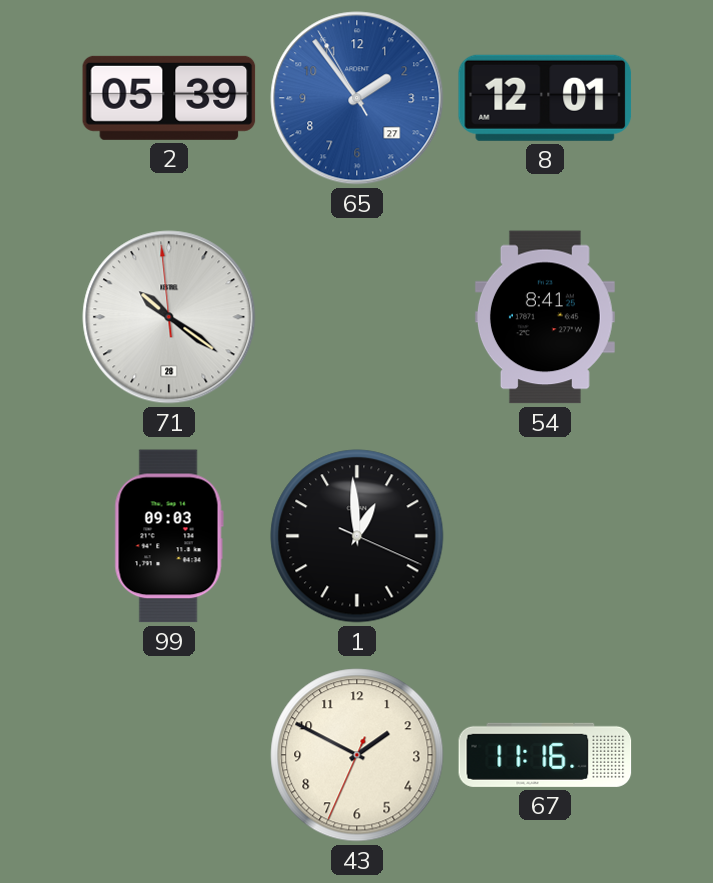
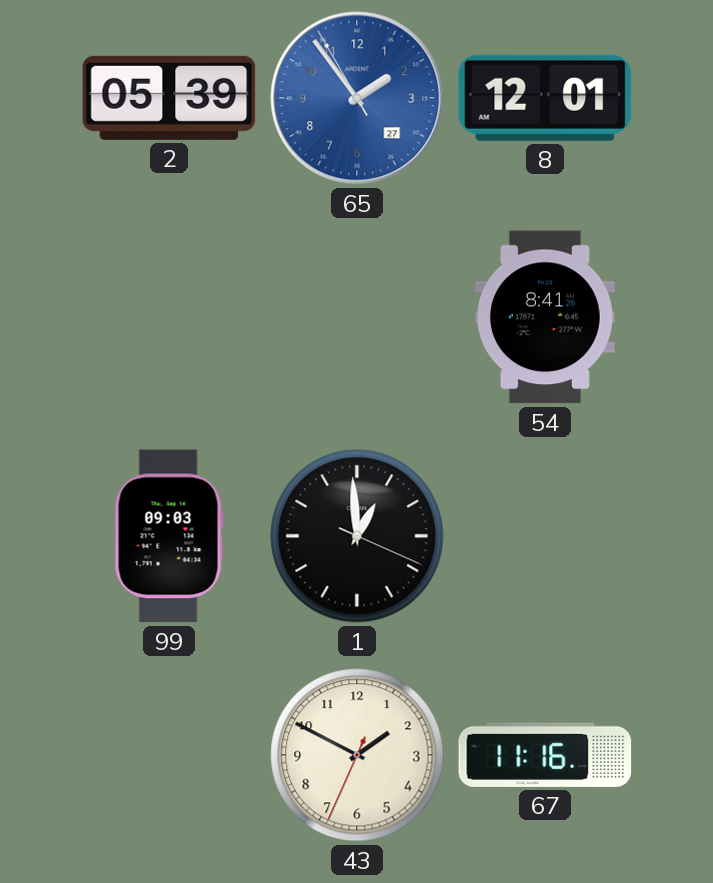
71: 10:20 -> none
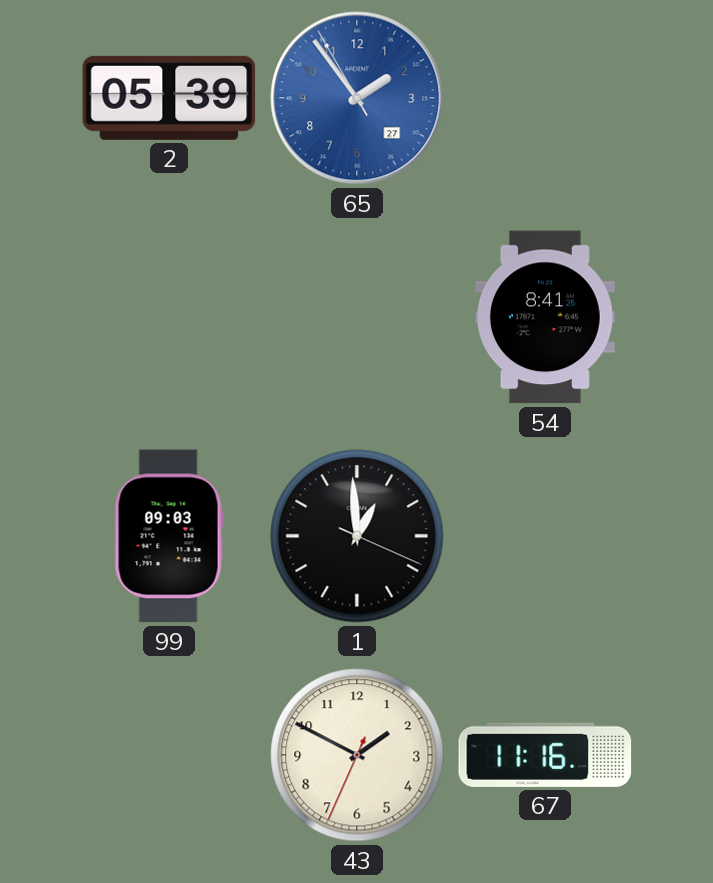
8: 12:01 -> none
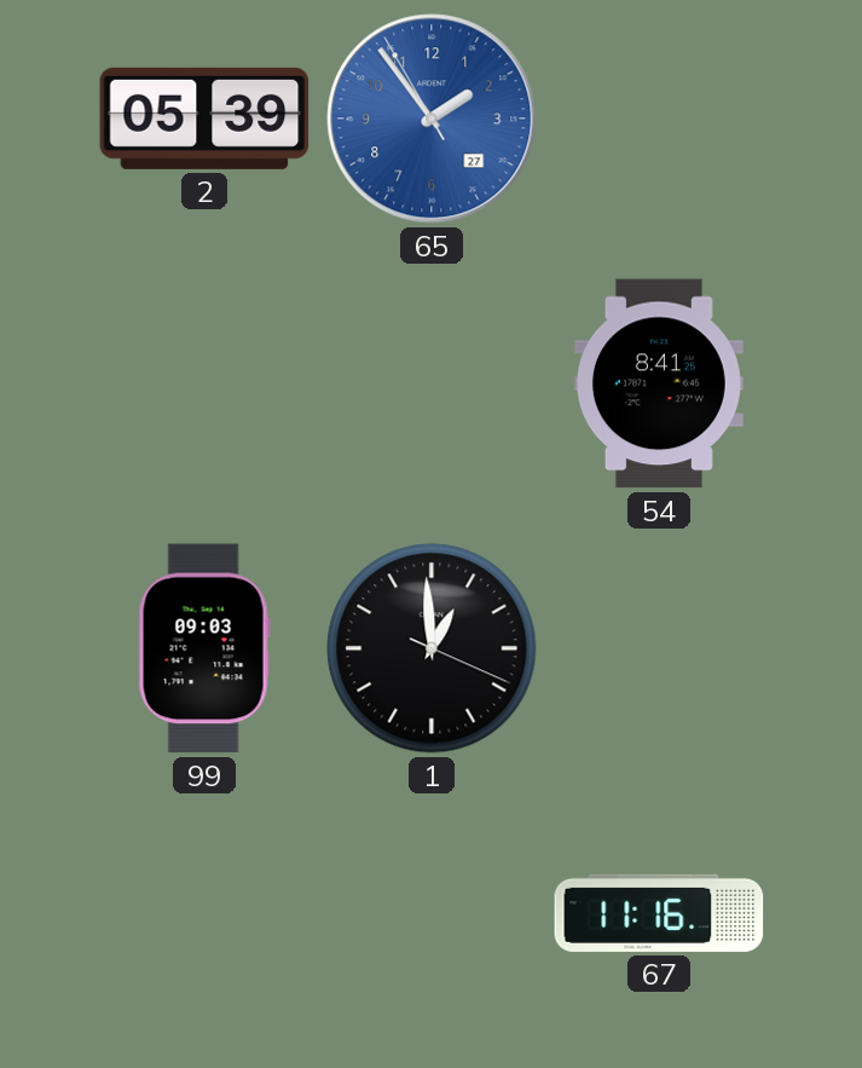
43: 1:49 -> none
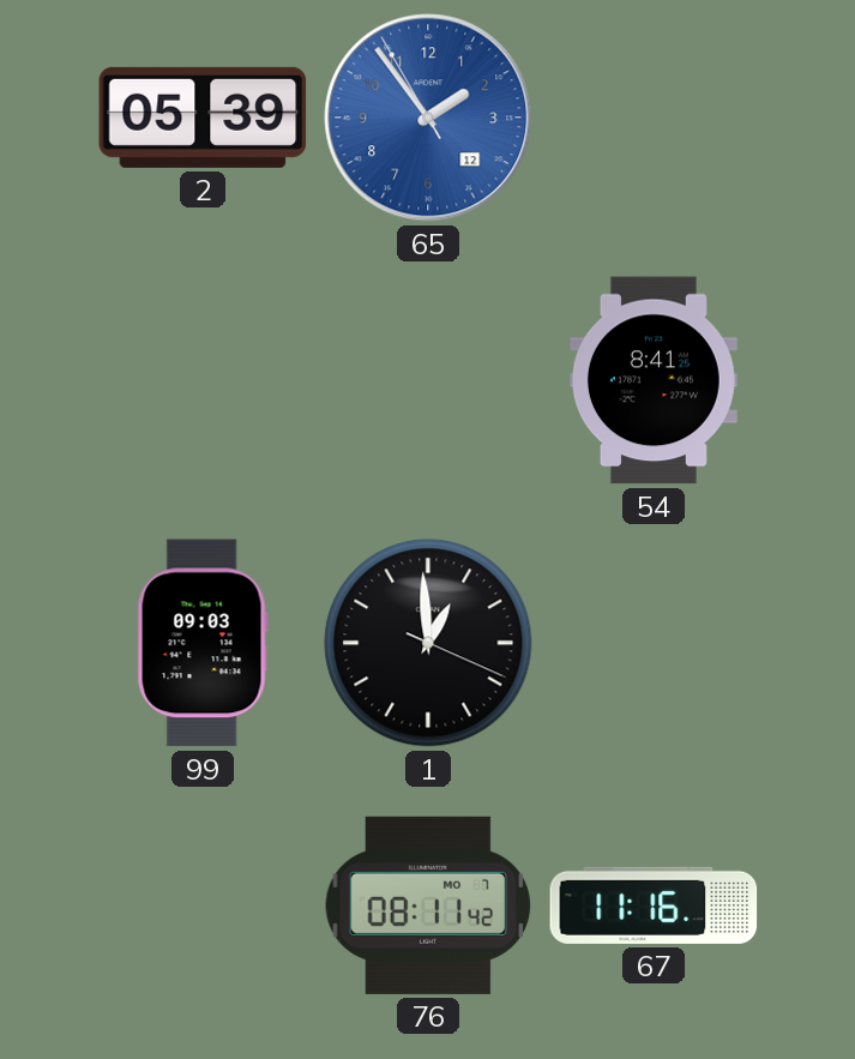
65 date: 27 -> 12
76: none -> 08:11
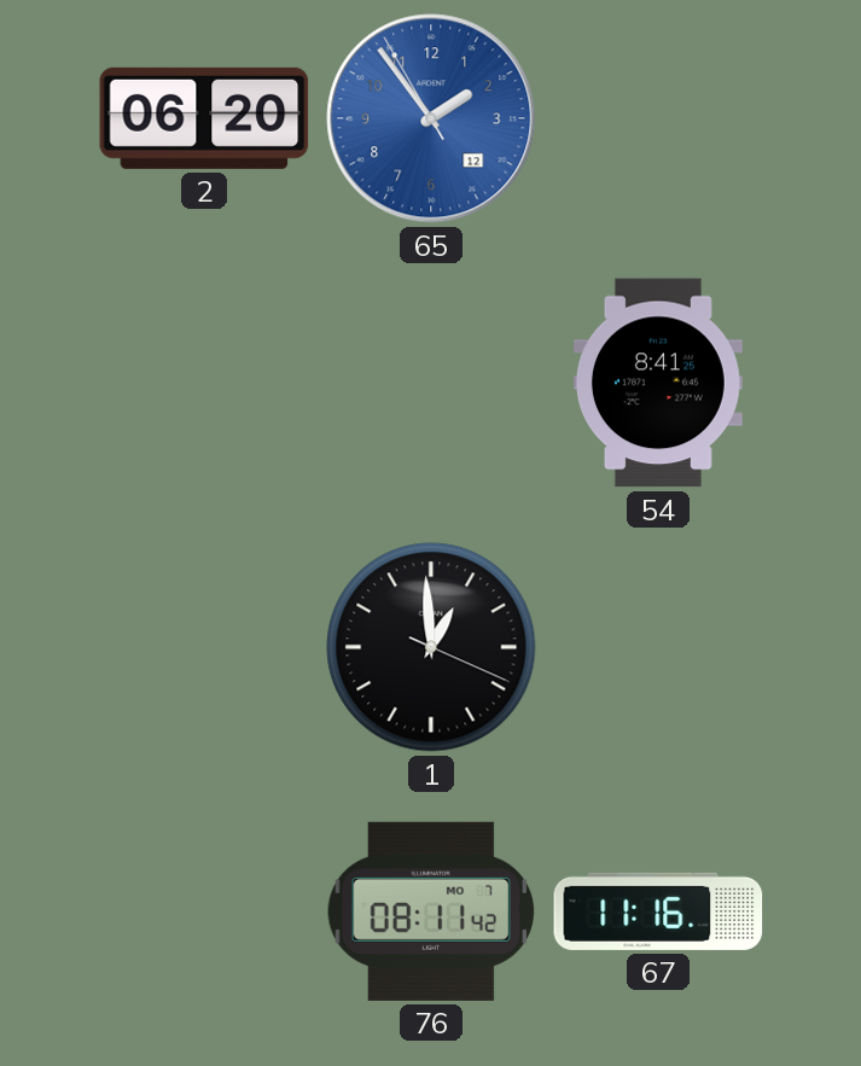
2: 05:39 -> 06:20
99: 09:03 -> none
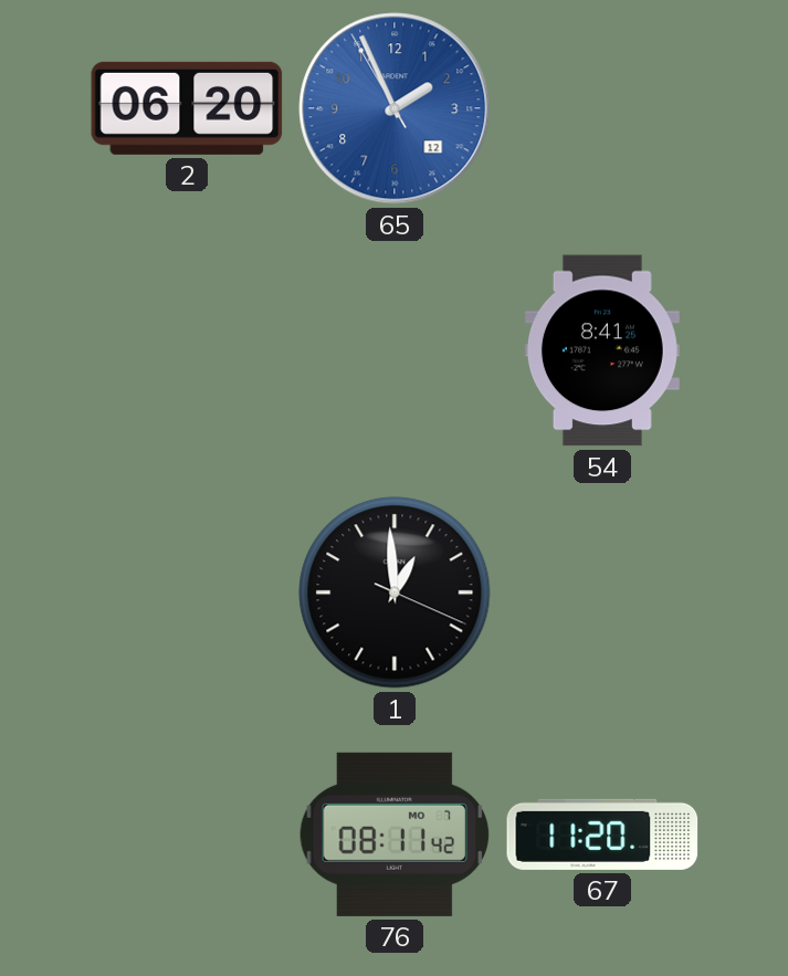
65: 1:53 -> 1:55
67: 11:16 -> 11:20
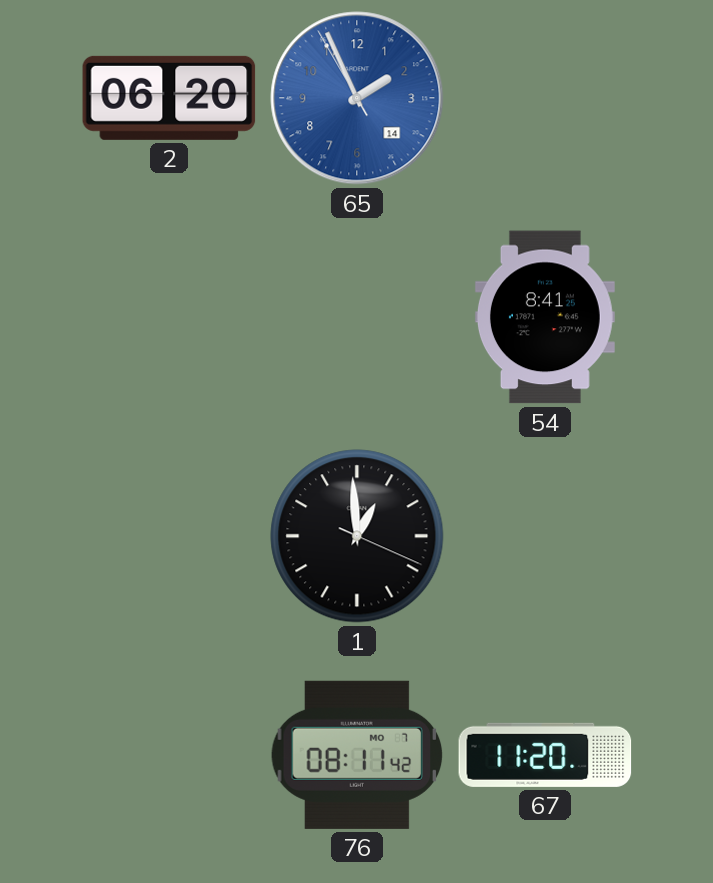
65 date: 12 -> 14
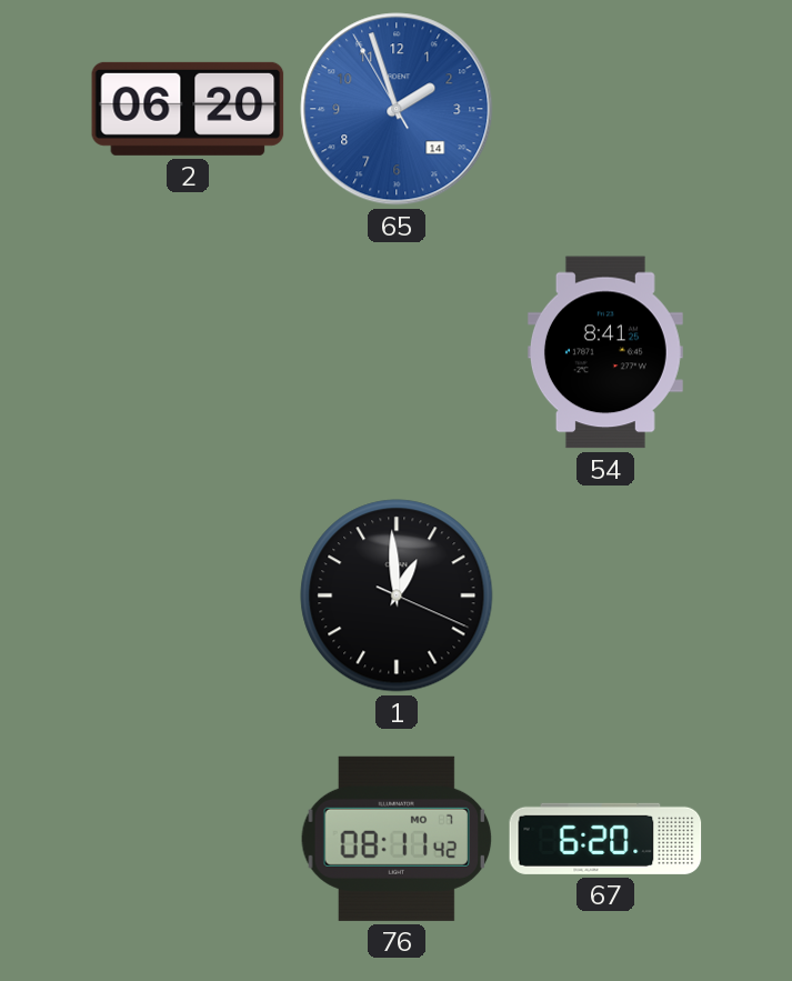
65: 1:55 -> 1:56
67: 11:20 -> 6:20
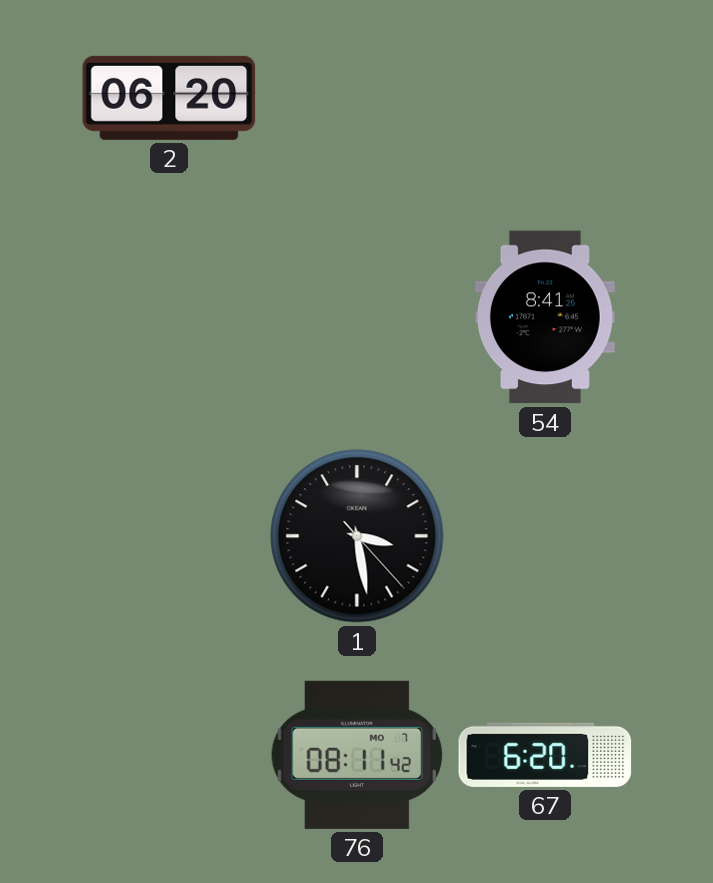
65: 1:56 -> none
1: 12:59 -> 3:28
